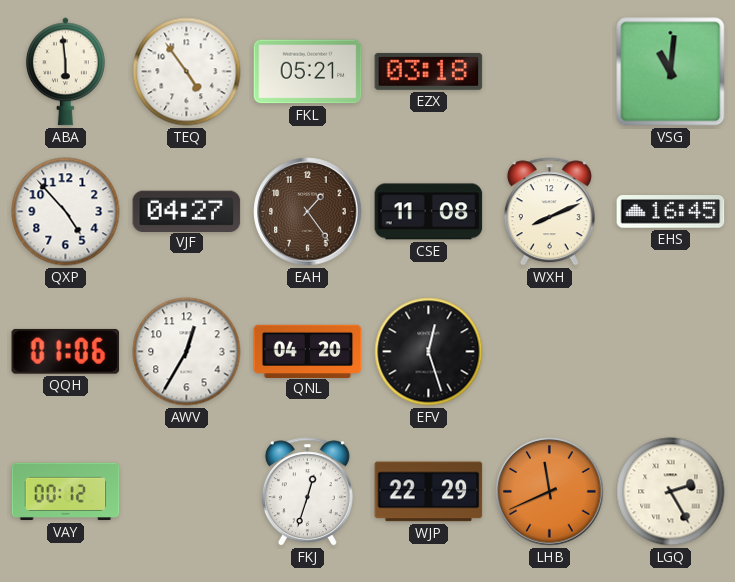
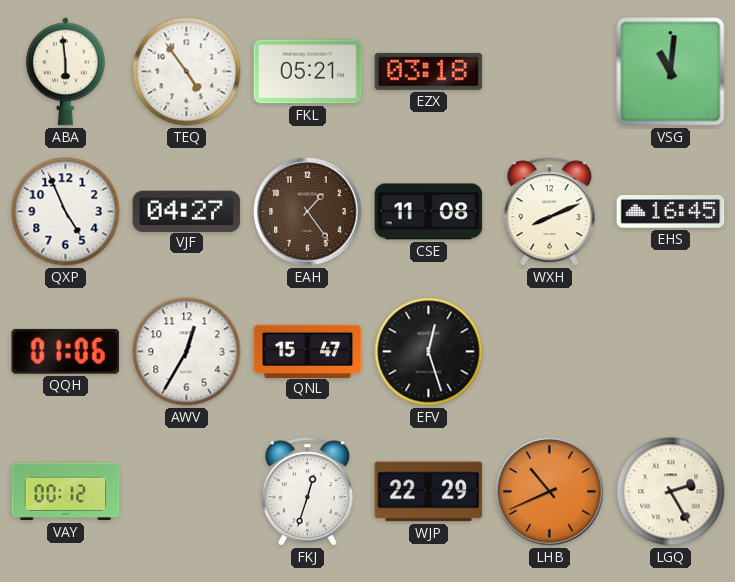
QXP: 4:53 -> 4:56
QNL: 04:20 -> 15:47
LHB: 11:41 -> 10:41
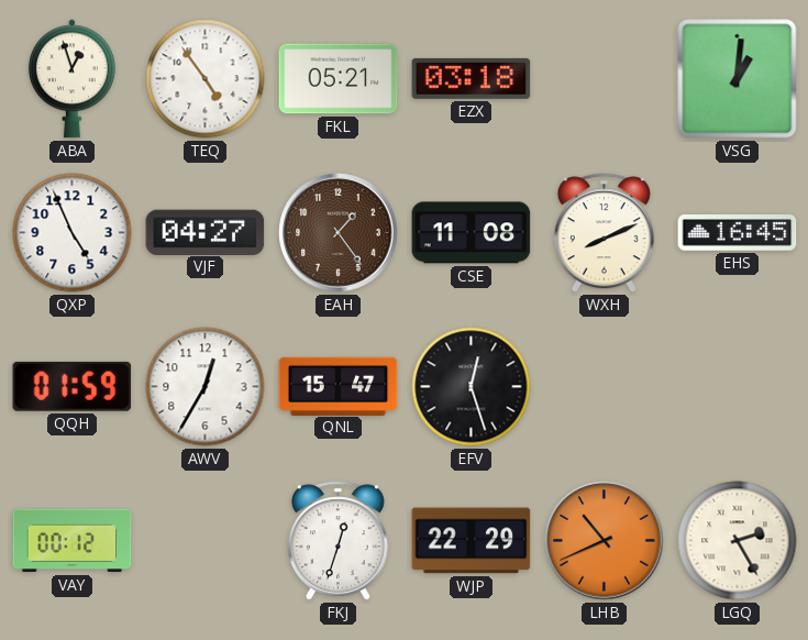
ABA: 5:59 -> 12:57
VSG: 11:01 -> 1:01
QQH: 01:06 -> 01:59
